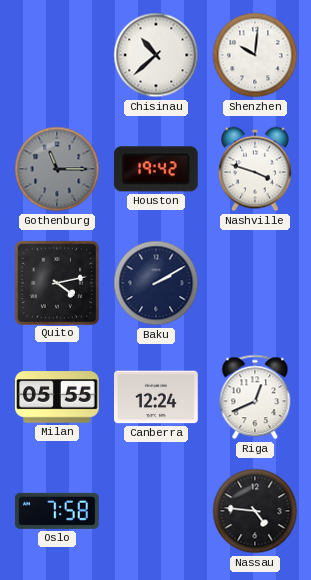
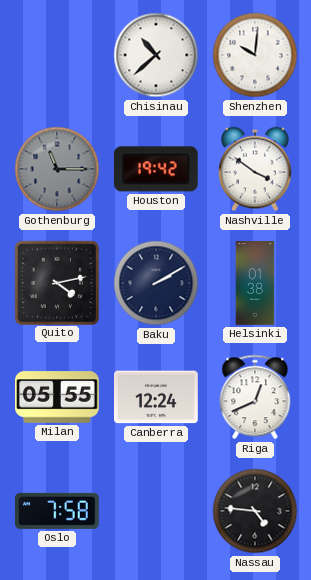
Nashville: 3:48 -> 3:51
Helsinki: none -> 01:38
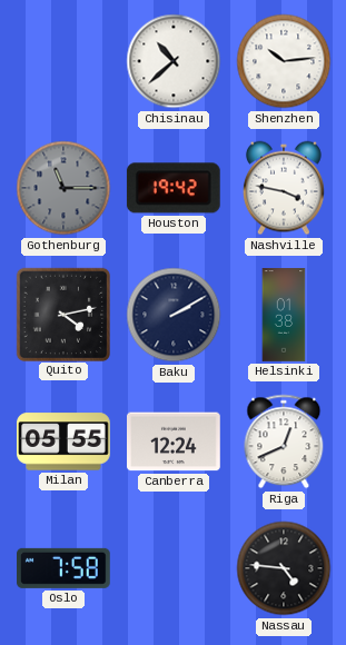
Shenzhen: 10:01 -> 10:14
Nashville: 3:51 -> 3:47
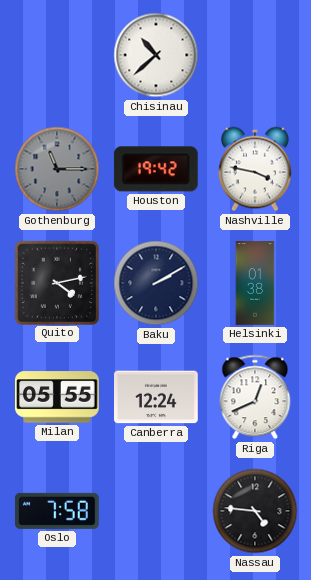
Shenzhen: 10:14 -> none
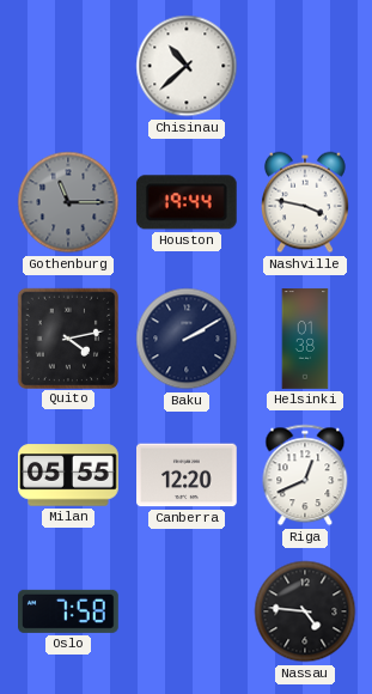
Houston: 19:42 -> 19:44
Canberra: 12:24 -> 12:20
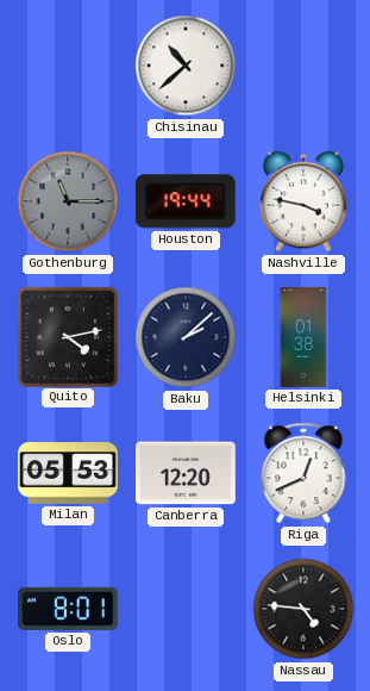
Baku: 2:10 -> 2:08
Milan: 05:55 -> 05:53
Oslo: 7:58 -> 8:01
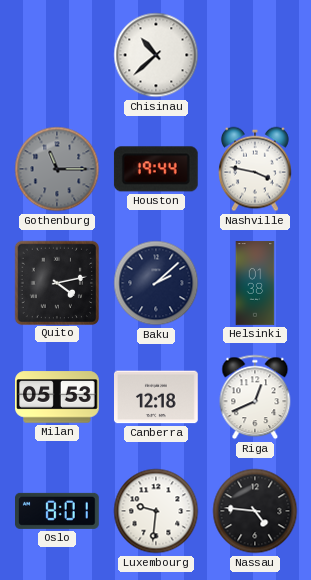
Canberra: 12:20 -> 12:18
Luxembourg: none -> 9:31
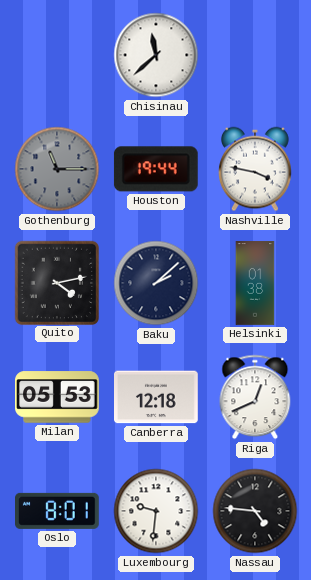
Chisinau: 10:38 -> 11:38
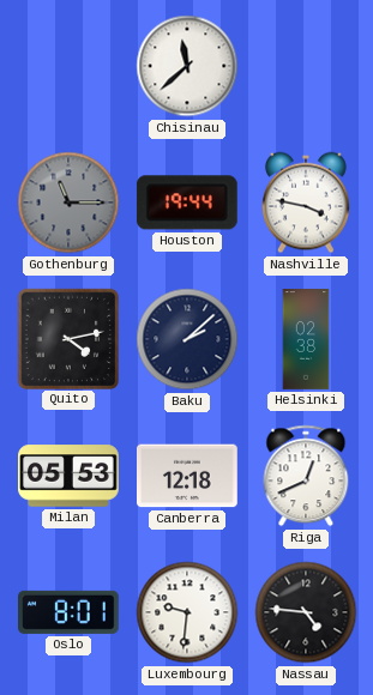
Helsinki: 01:38 -> 02:38
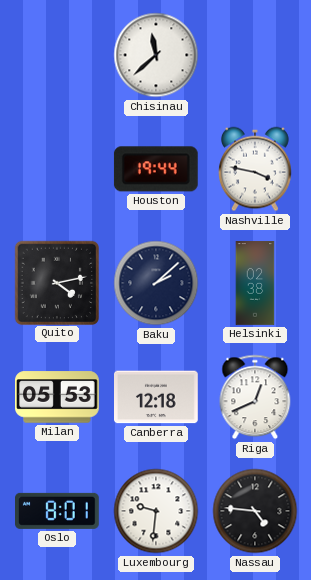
Gothenburg: 11:15 -> none
